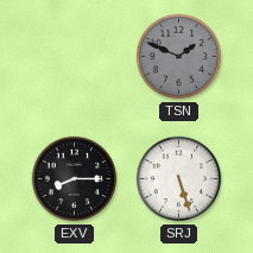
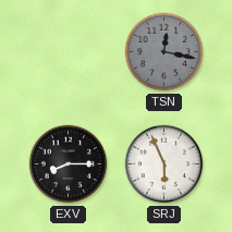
TSN: 1:49 -> 12:17
SRJ: 5:27 -> 5:56
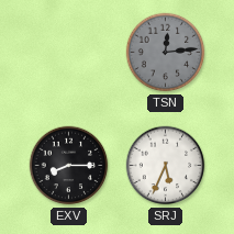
TSN: 12:17 -> 12:14
SRJ: 5:56 -> 5:34
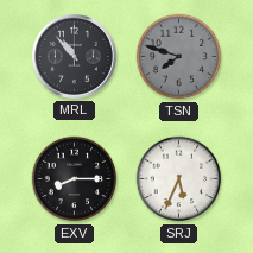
MRL: none -> 10:53
TSN: 12:14 -> 7:48
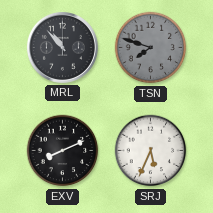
EXV: 8:15 -> 8:11
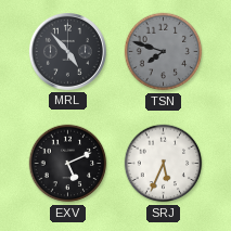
MRL: 10:53 -> 4:53
EXV: 8:11 -> 5:11
